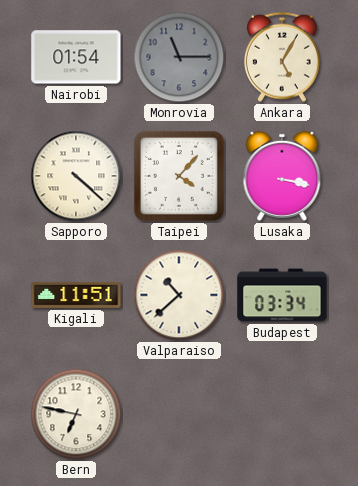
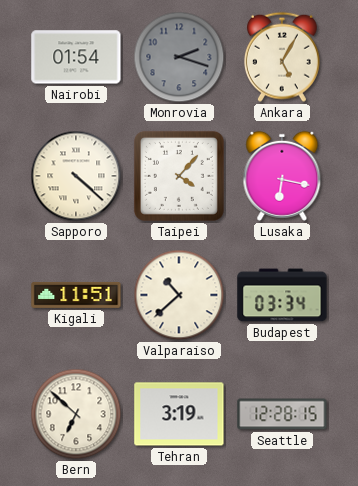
Monrovia: 11:15 -> 2:18
Lusaka: 3:17 -> 6:17
Bern: 6:47 -> 6:52
Tehran: none -> 3:19
Seattle: none -> 12:28
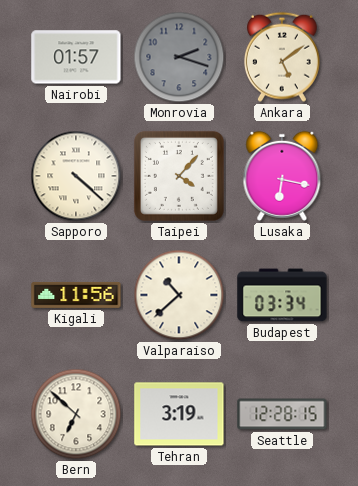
Nairobi: 01:54 -> 01:57
Ankara: 5:05 -> 5:09
Kigali: 11:51 -> 11:56
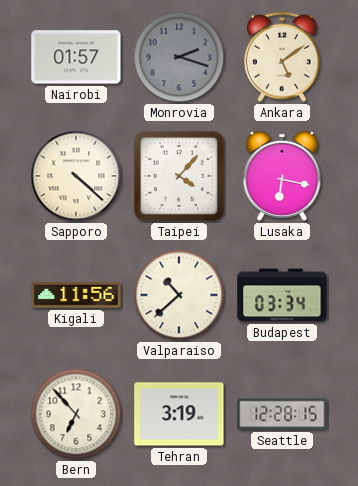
Bern: 6:52 -> 6:53
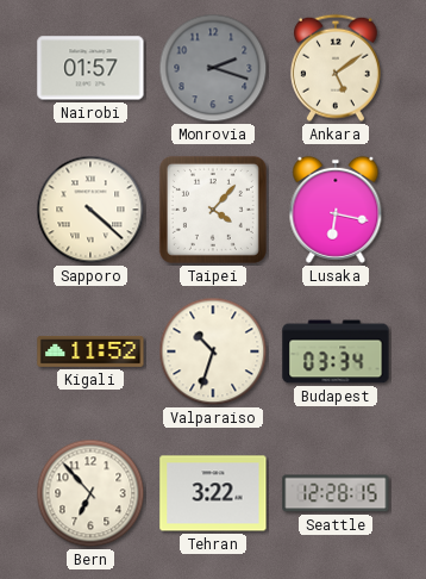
Kigali: 11:56 -> 11:52
Valparaiso: 10:38 -> 10:33
Tehran: 3:19 -> 3:22
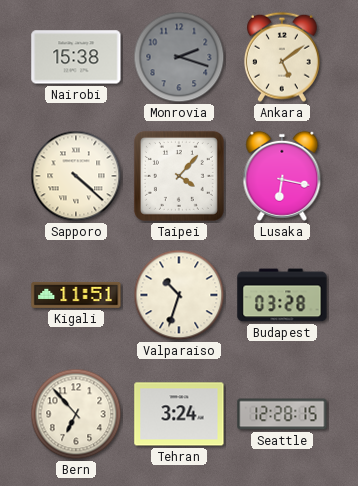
Nairobi: 01:57 -> 15:38
Kigali: 11:52 -> 11:51
Budapest: 03:34 -> 03:28
Tehran: 3:22 -> 3:24
